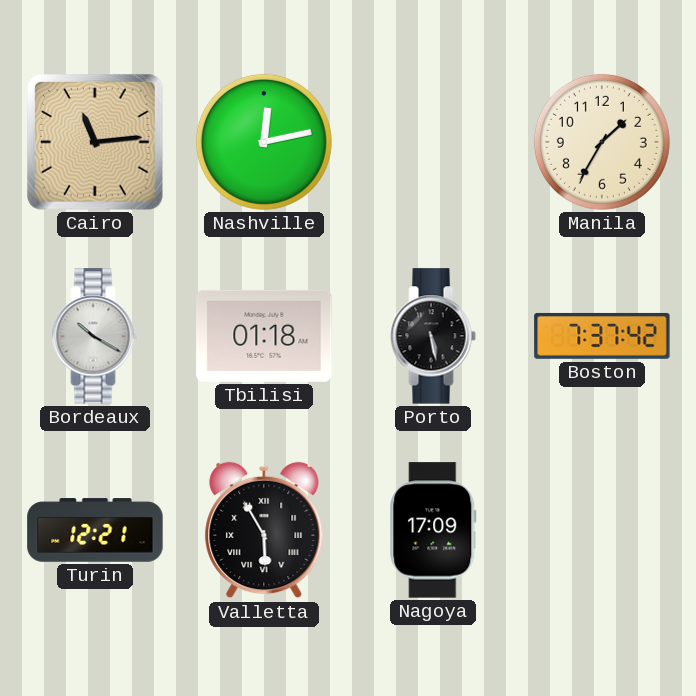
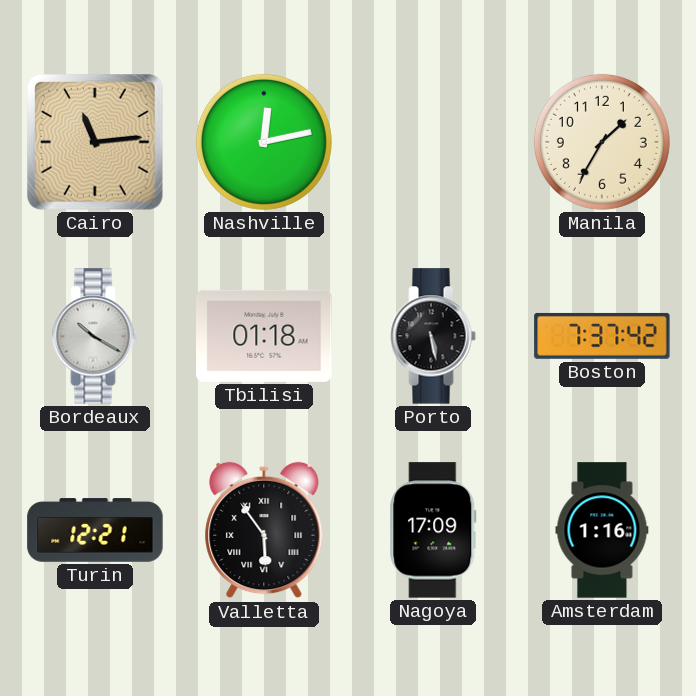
Valletta: 5:55 -> 5:54
Amsterdam: none -> 1:16
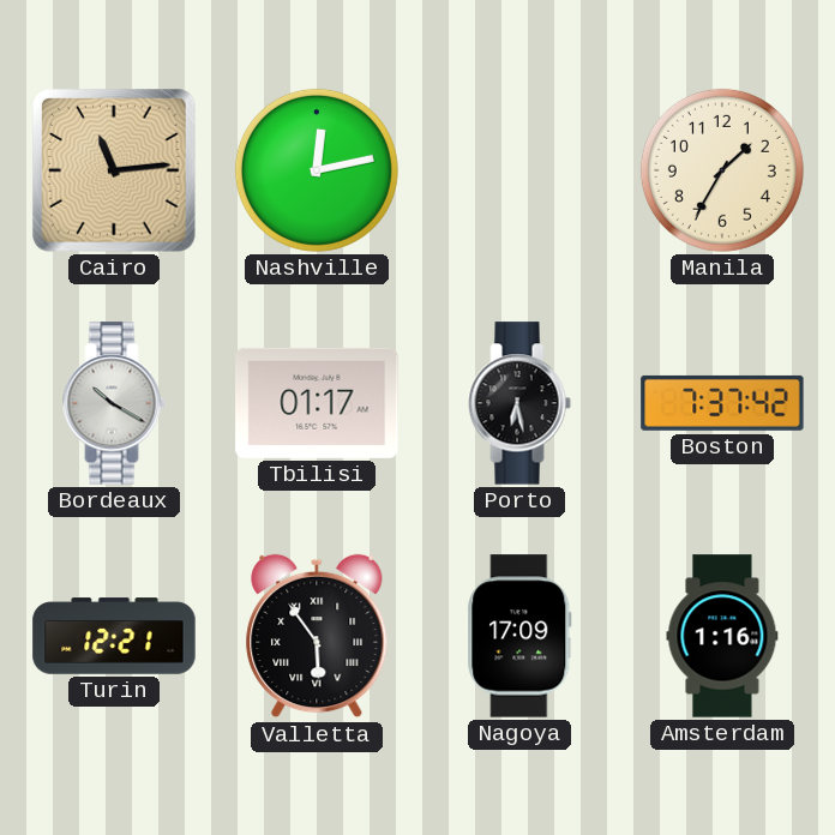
Tbilisi: 01:18 -> 01:17
Porto: 5:28 -> 6:28
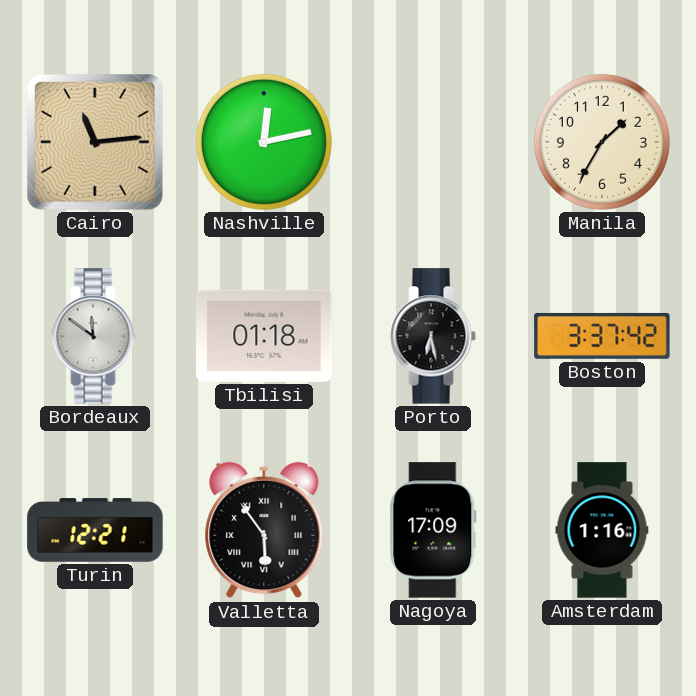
Bordeaux: 10:20 -> 11:51
Tbilisi: 01:17 -> 01:18
Boston: 7:37 -> 3:37
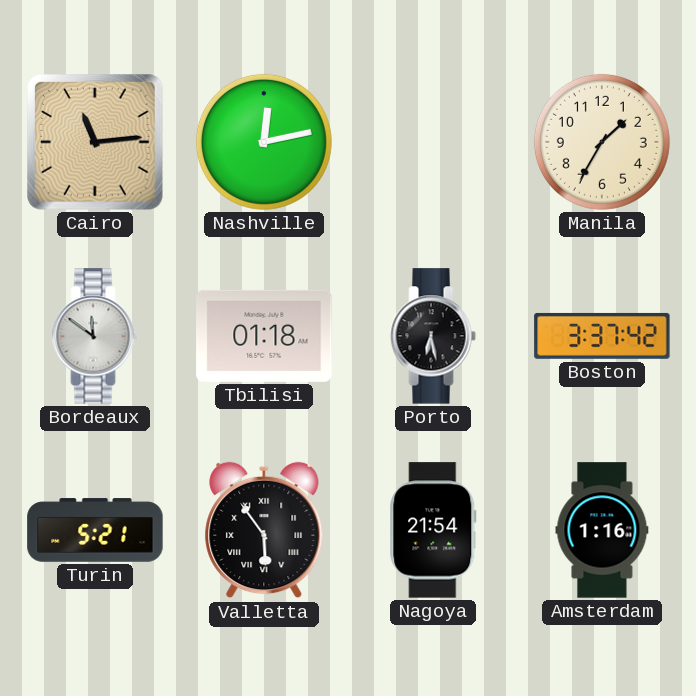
Turin: 12:21 -> 5:21
Nagoya: 17:09 -> 21:54
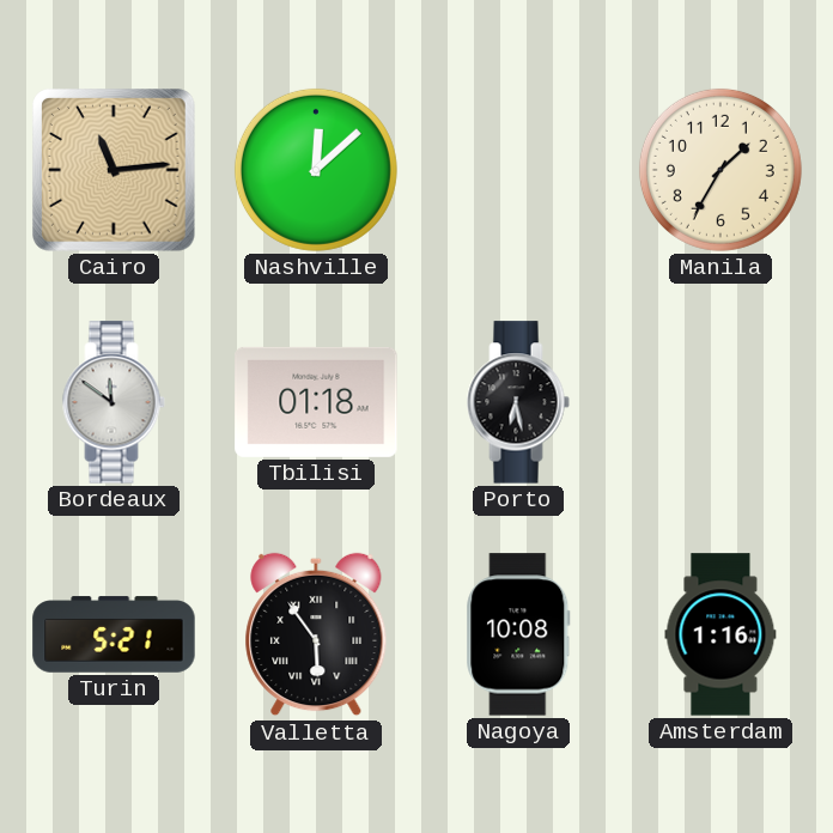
Nashville: 12:13 -> 12:08
Boston: 3:37 -> none
Nagoya: 21:54 -> 10:08
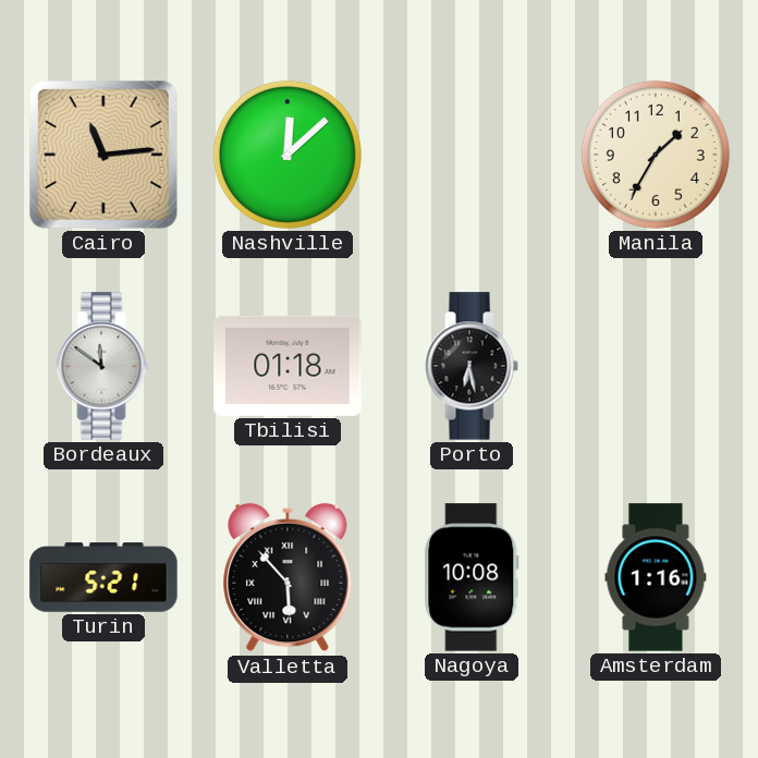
Valletta: 5:54 -> 5:53
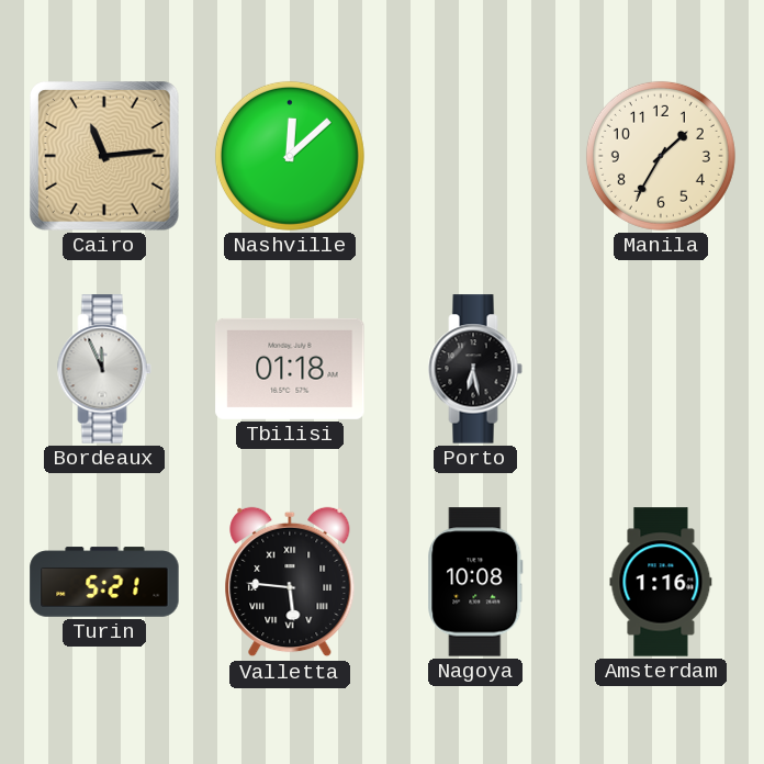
Bordeaux: 11:51 -> 11:56
Valletta: 5:53 -> 5:46
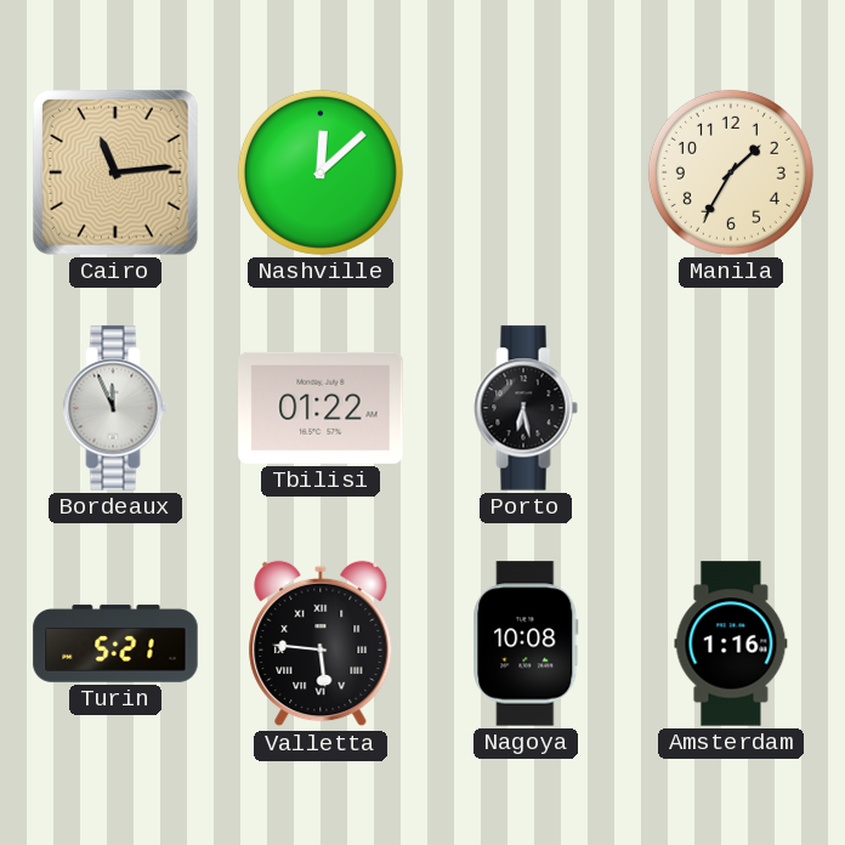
Tbilisi: 01:18 -> 01:22
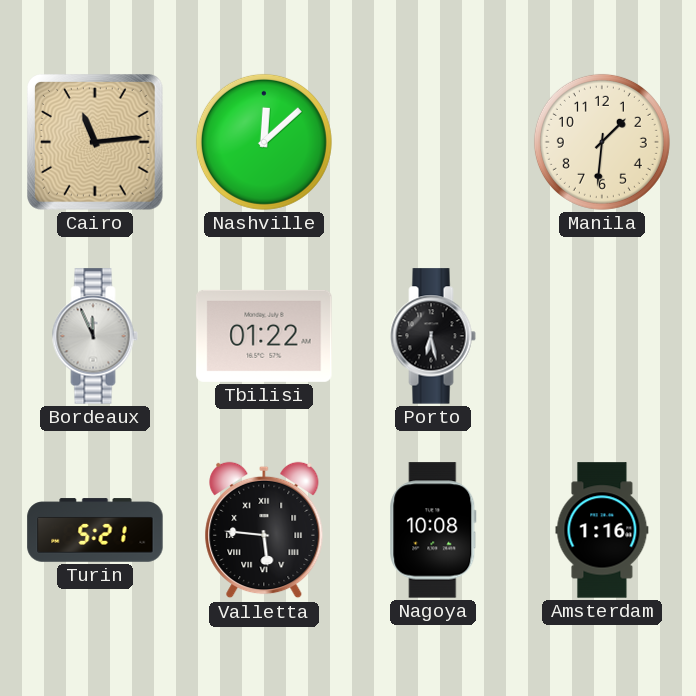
Manila: 1:35 -> 1:31
